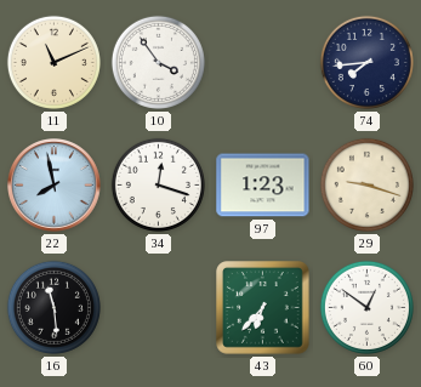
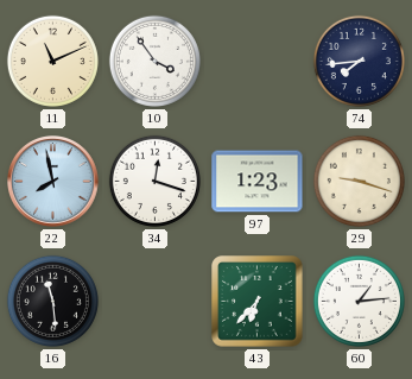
60: 12:51 -> 1:14
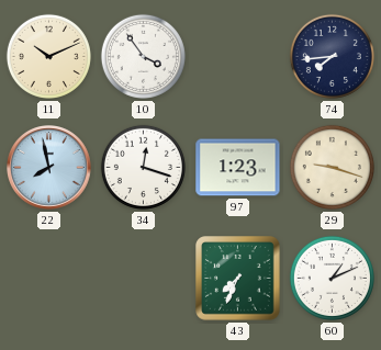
11: 11:11 -> 10:11
16: 11:29 -> none
43: 6:37 -> 7:34
60: 1:14 -> 1:11
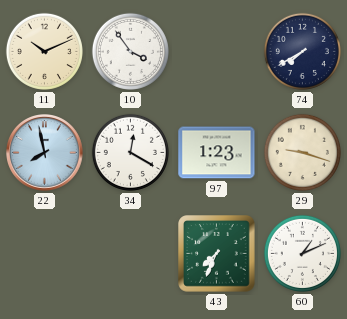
74: 7:44 -> 7:40
34: 12:18 -> 12:20
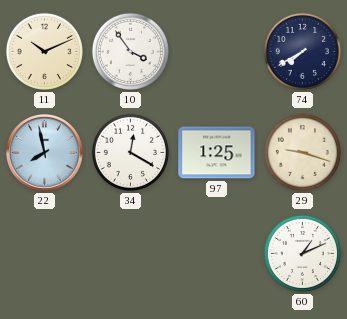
97: 1:23 -> 1:25
43: 7:34 -> none
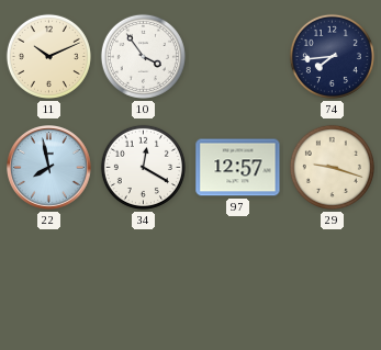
74: 7:40 -> 7:44
97: 1:25 -> 12:57
60: 1:11 -> none
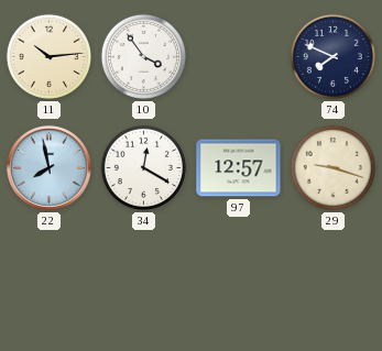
11: 10:11 -> 10:14
74: 7:44 -> 7:49
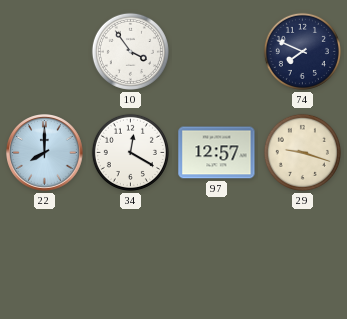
11: 10:14 -> none
22: 7:58 -> 8:00
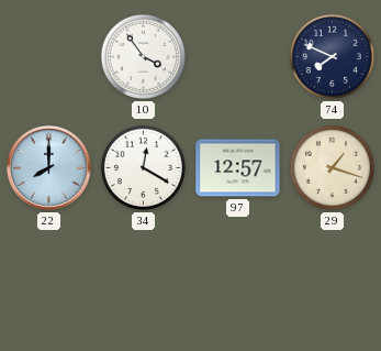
29: 9:18 -> 1:18
